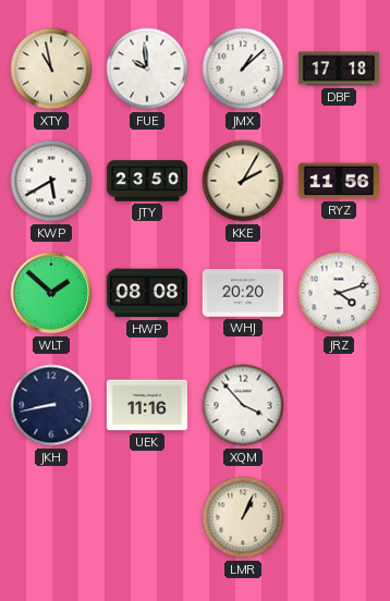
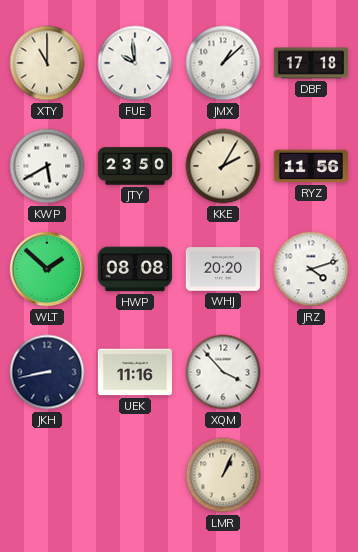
XTY: 10:58 -> 11:00
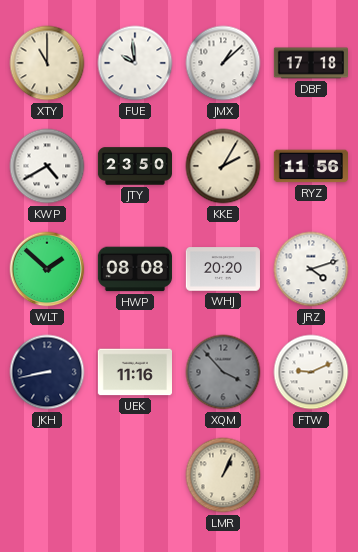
KWP: 5:40 -> 4:40
XQM dial: white -> grey
FTW: none -> 9:11
